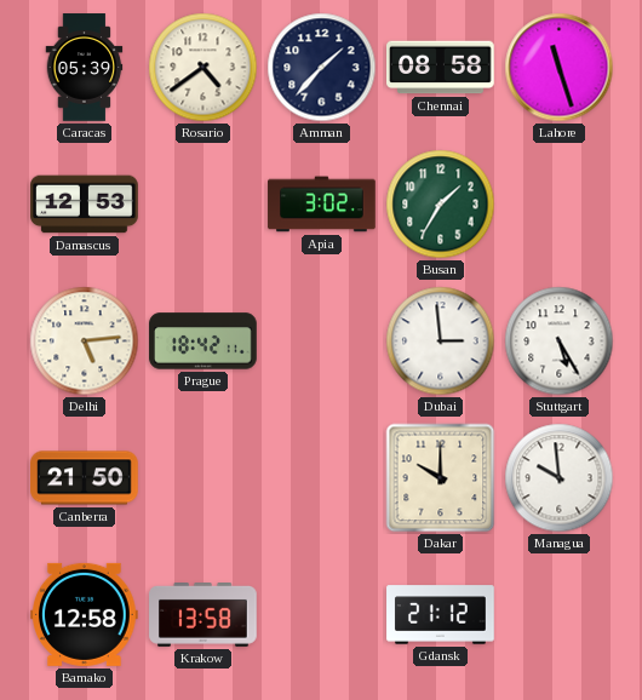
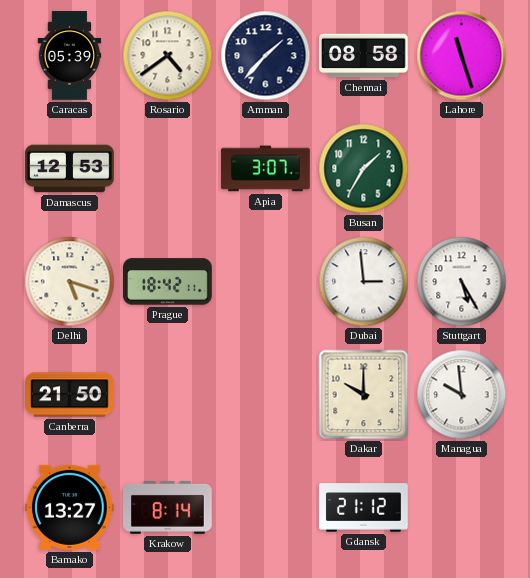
Apia: 3:02 -> 3:07
Delhi: 5:14 -> 5:18
Bamako: 12:58 -> 13:27
Krakow: 13:58 -> 8:14
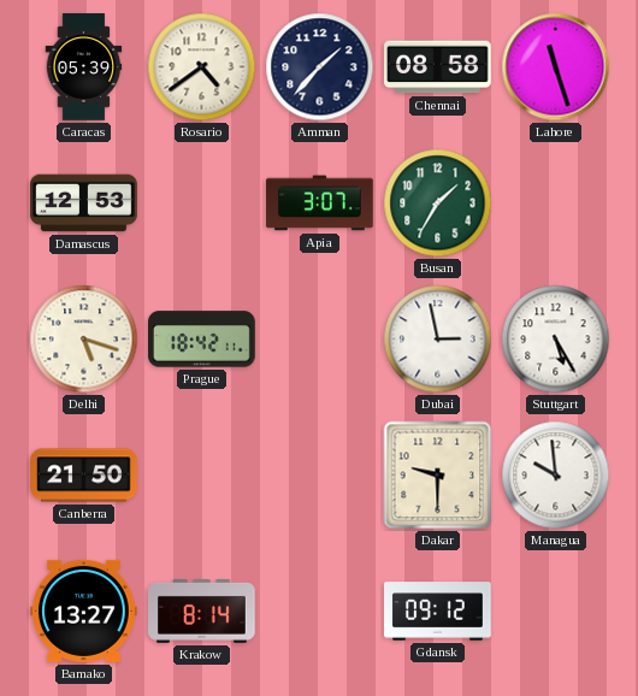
Dubai: 2:59 -> 2:58
Dakar: 10:00 -> 9:30
Gdansk: 21:12 -> 09:12
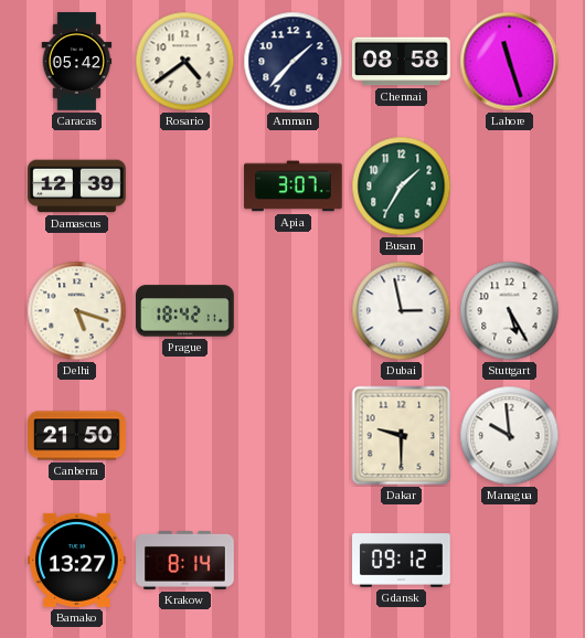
Caracas: 05:39 -> 05:42
Damascus: 12:53 -> 12:39
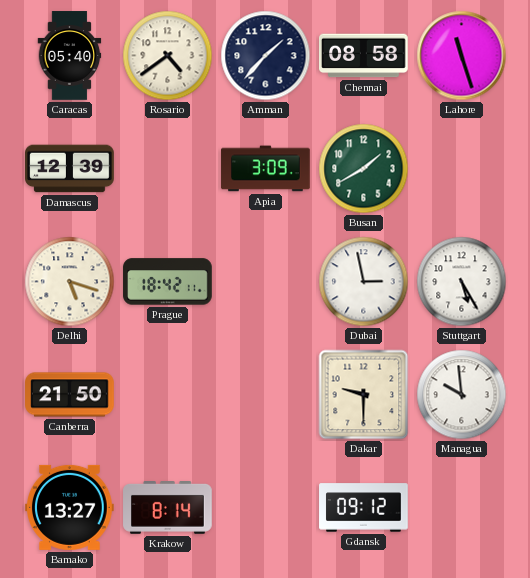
Caracas: 05:42 -> 05:40
Apia: 3:07 -> 3:09
Busan: 1:35 -> 1:40
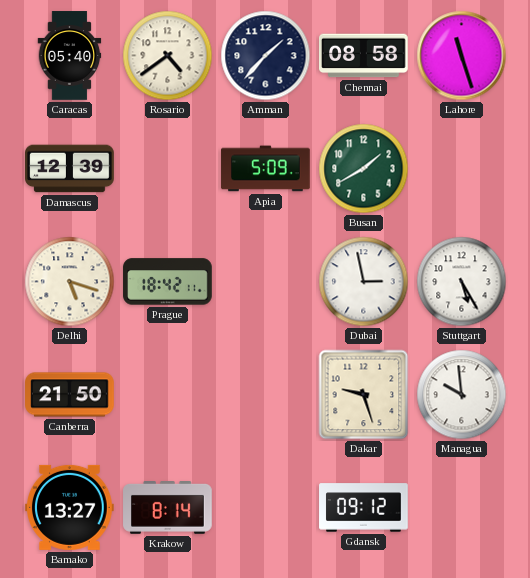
Apia: 3:09 -> 5:09
Dakar: 9:30 -> 9:27
